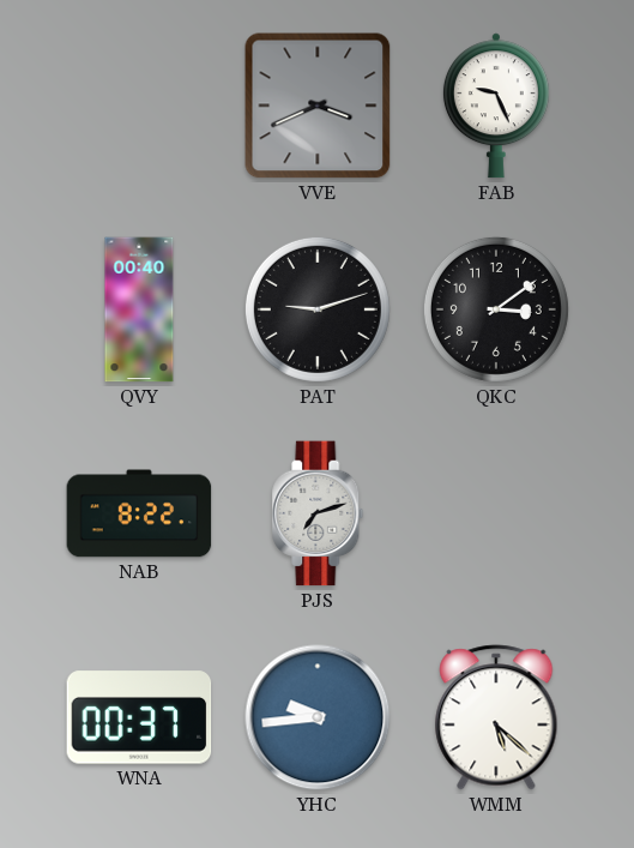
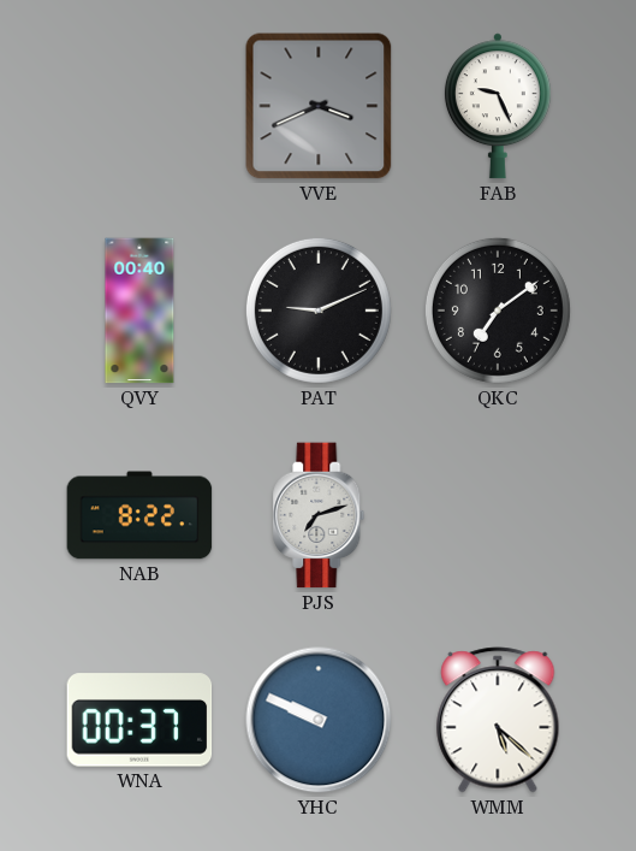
PAT: 9:12 -> 9:11
QKC: 3:09 -> 7:09
YHC: 9:44 -> 9:49
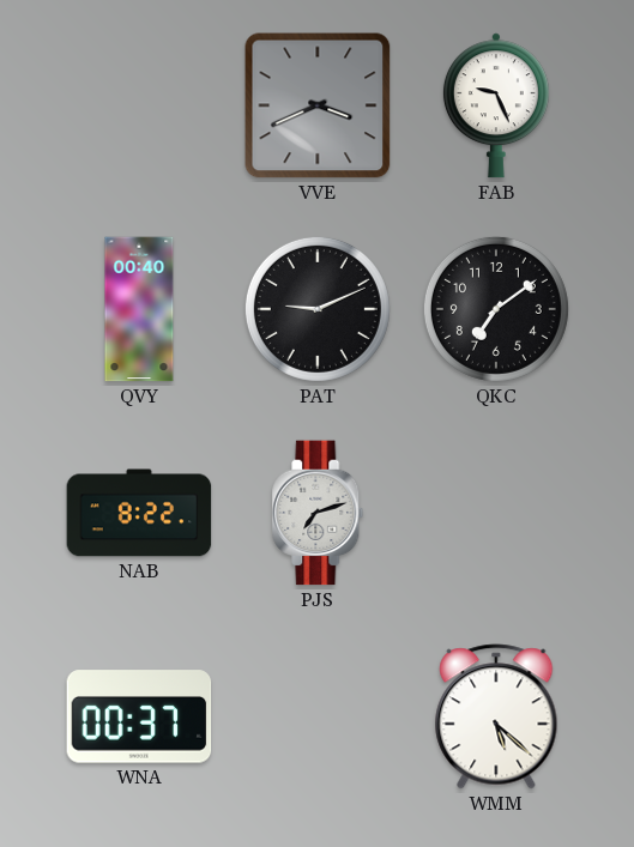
YHC: 9:49 -> none
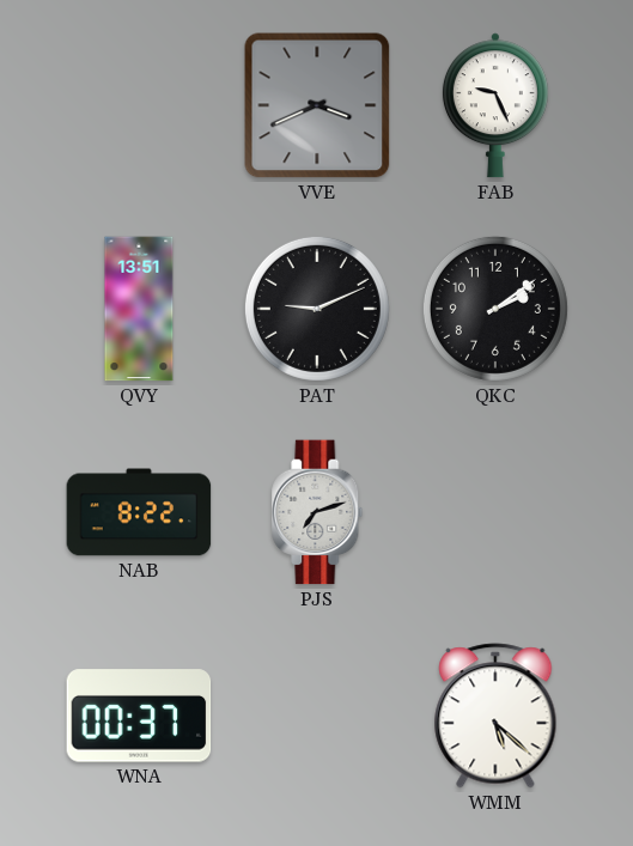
QVY: 00:40 -> 13:51
QKC: 7:09 -> 2:09
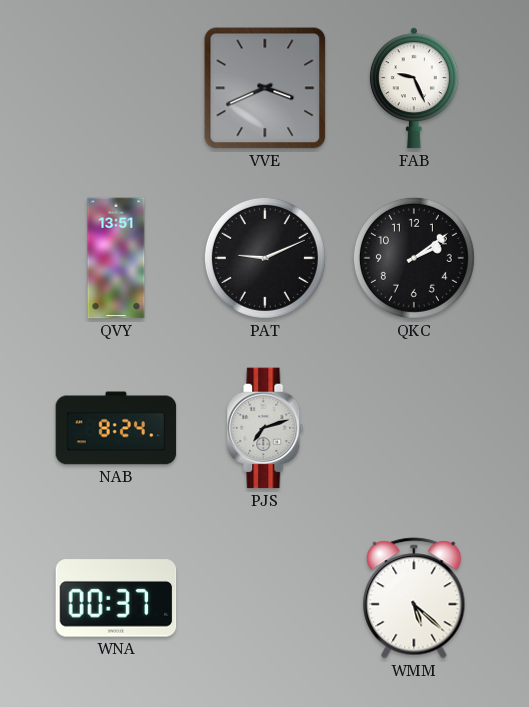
NAB: 8:22 -> 8:24
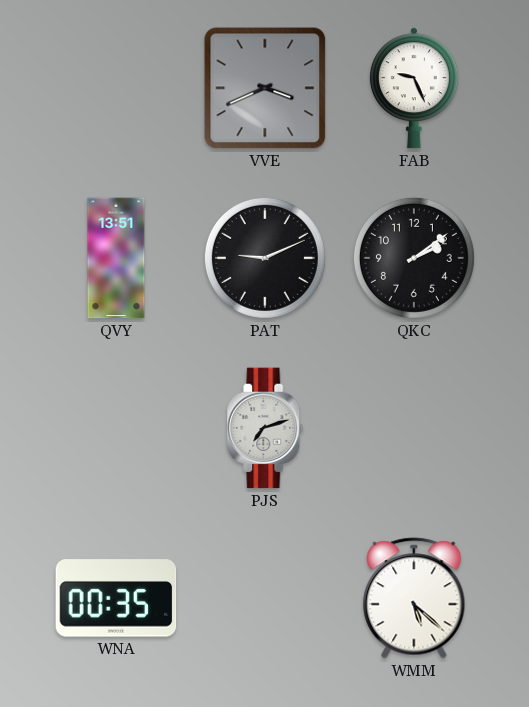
NAB: 8:24 -> none
WNA: 00:37 -> 00:35
